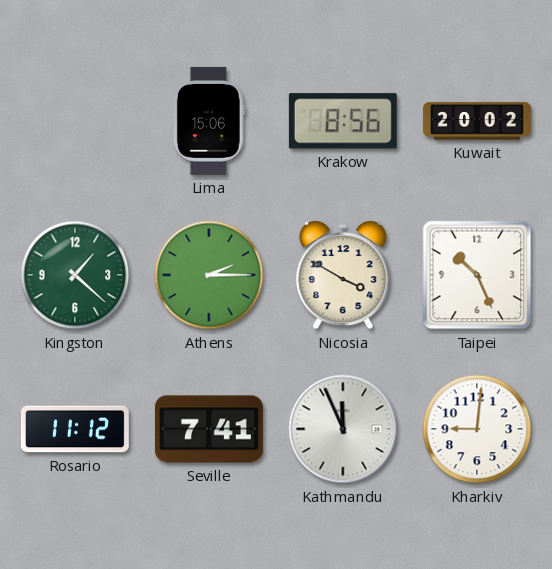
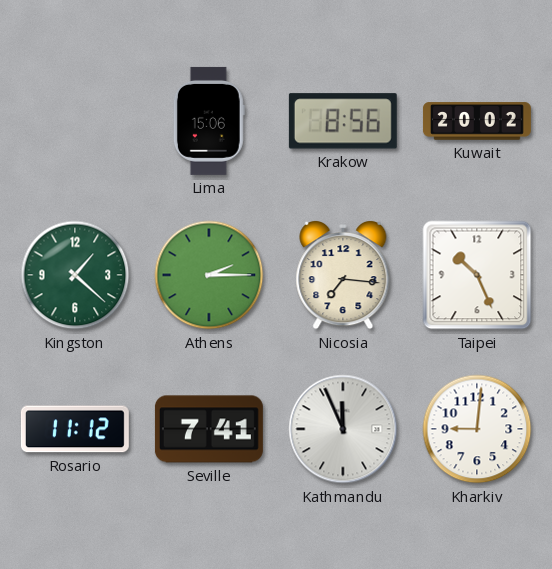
Nicosia: 3:50 -> 7:16
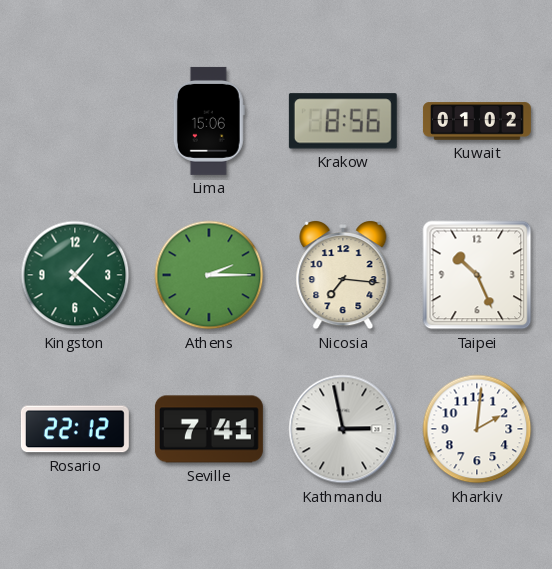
Kuwait: 20:02 -> 01:02
Rosario: 11:12 -> 22:12
Kathmandu: 11:56 -> 2:58
Kharkiv: 9:01 -> 2:01
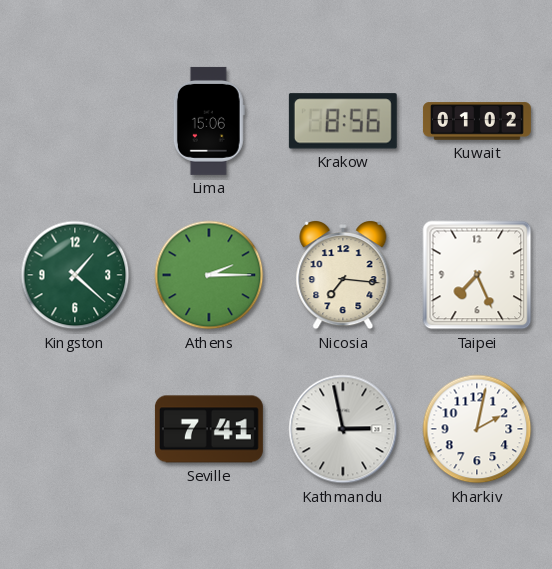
Taipei: 10:26 -> 7:26
Rosario: 22:12 -> none
Kharkiv: 2:01 -> 2:02
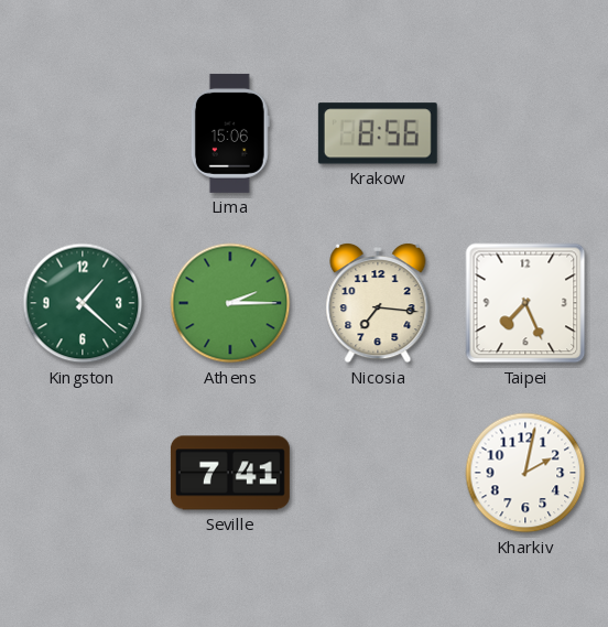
Kuwait: 01:02 -> none
Kathmandu: 2:58 -> none
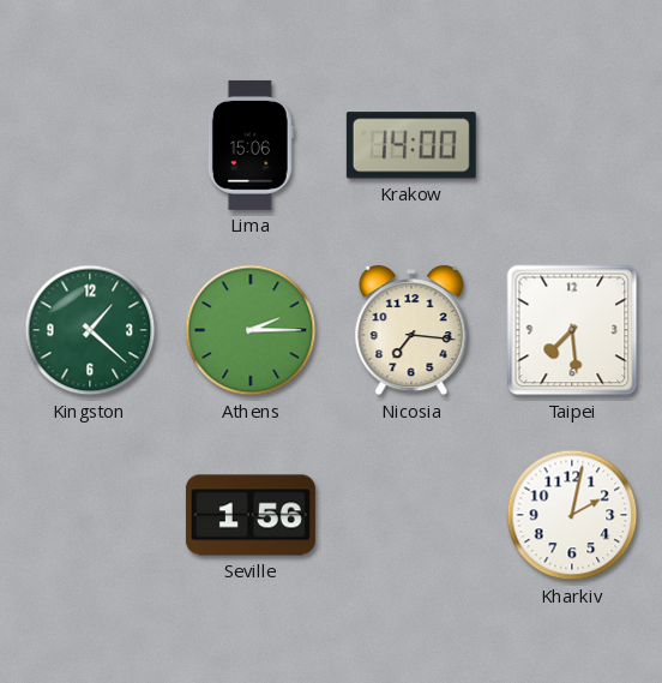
Krakow: 8:56 -> 14:00
Taipei: 7:26 -> 7:29
Seville: 7:41 -> 1:56
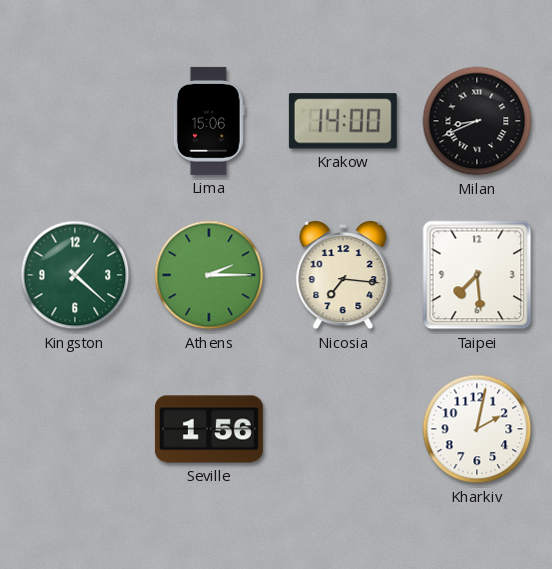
Milan: none -> 8:41
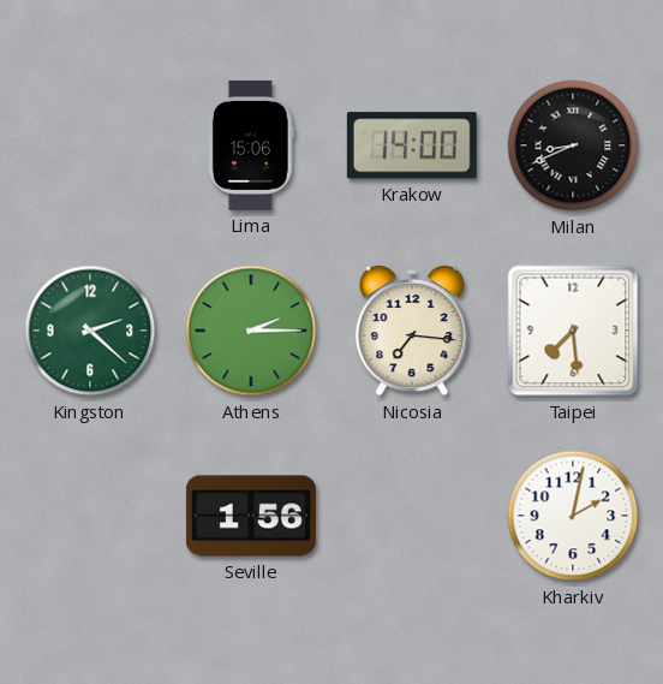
Kingston: 1:22 -> 2:22
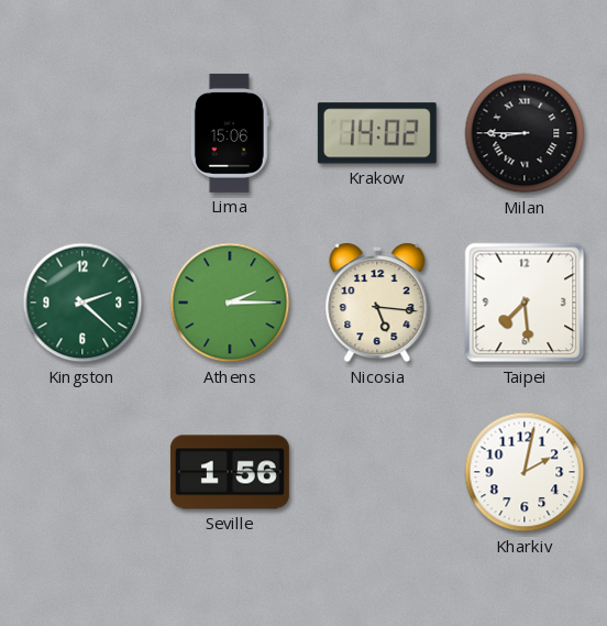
Krakow: 14:00 -> 14:02
Milan: 8:41 -> 8:45
Nicosia: 7:16 -> 5:16
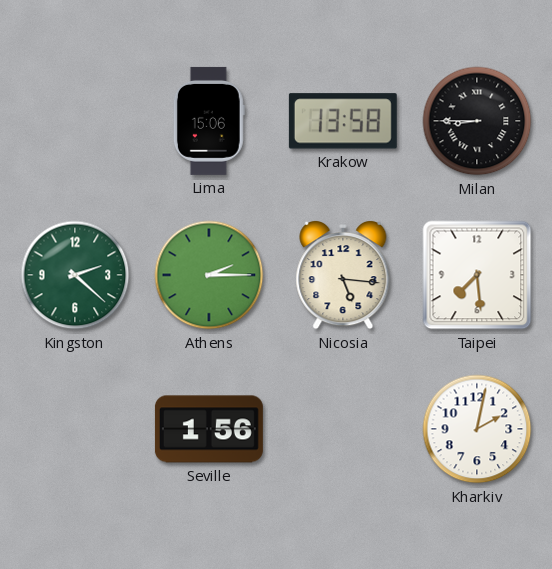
Krakow: 14:02 -> 13:58
